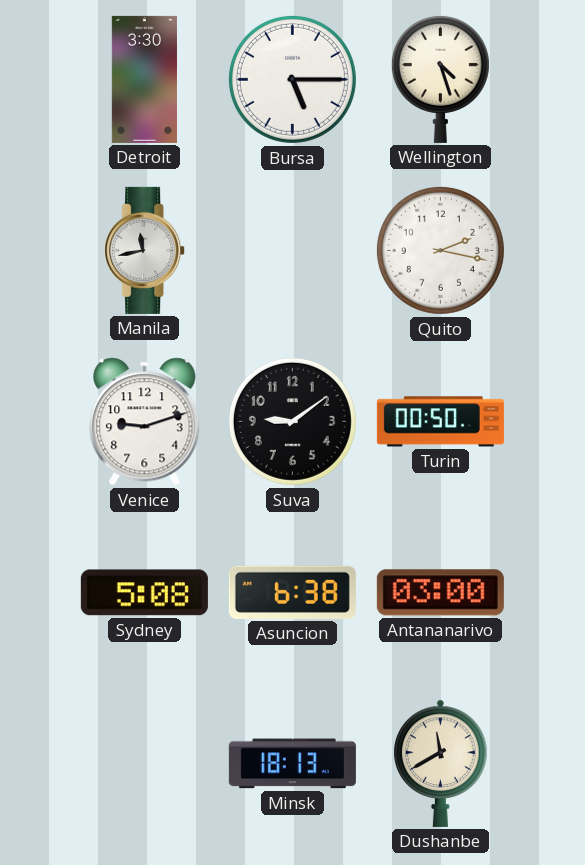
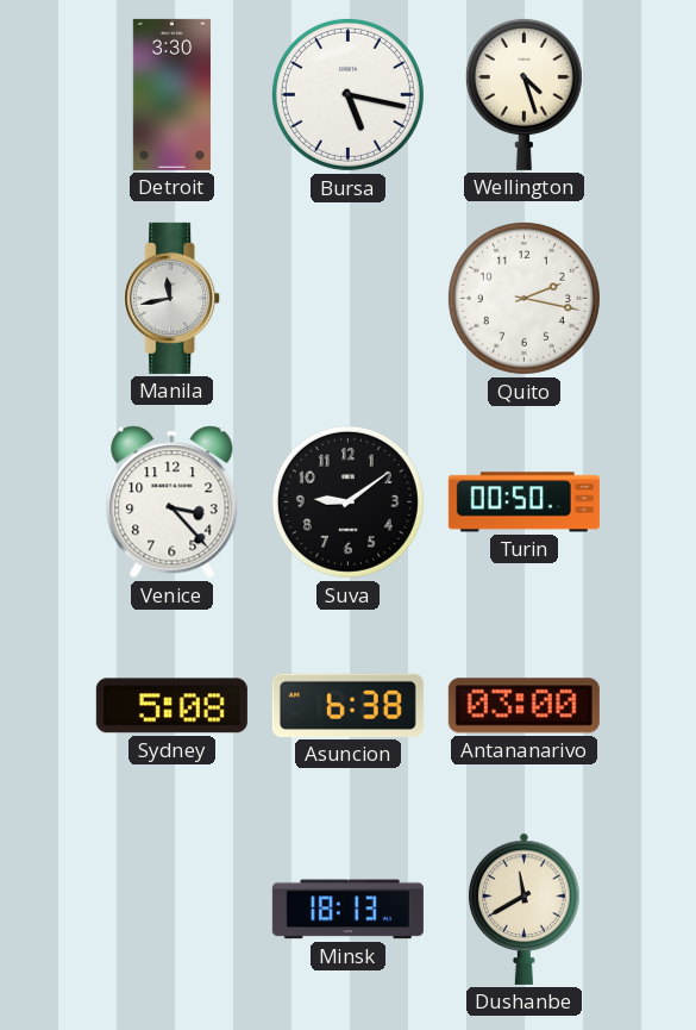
Bursa: 5:15 -> 5:17
Venice: 9:12 -> 3:23
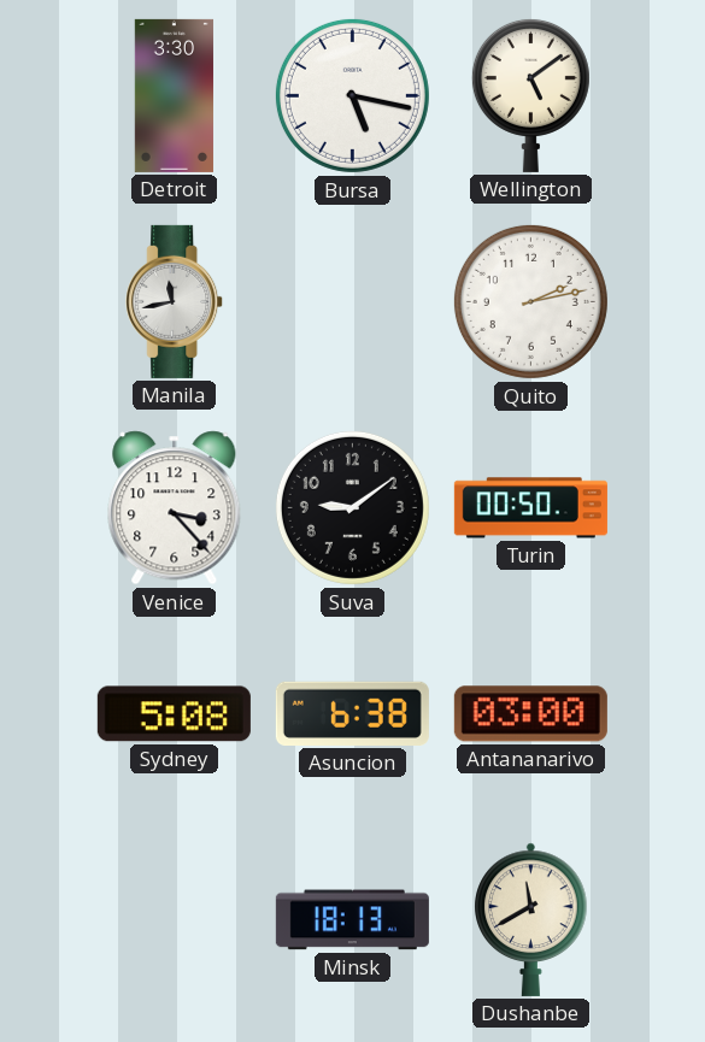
Wellington: 4:27 -> 5:09
Quito: 2:17 -> 2:13
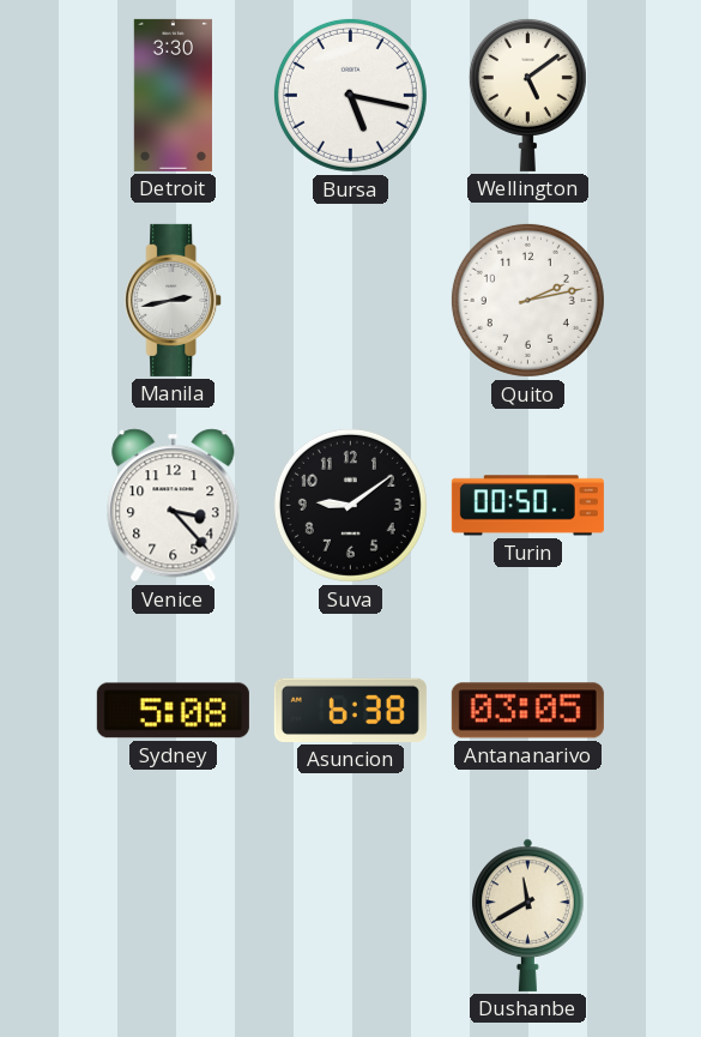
Manila: 11:43 -> 2:43
Antananarivo: 03:00 -> 03:05
Minsk: 18:13 -> none
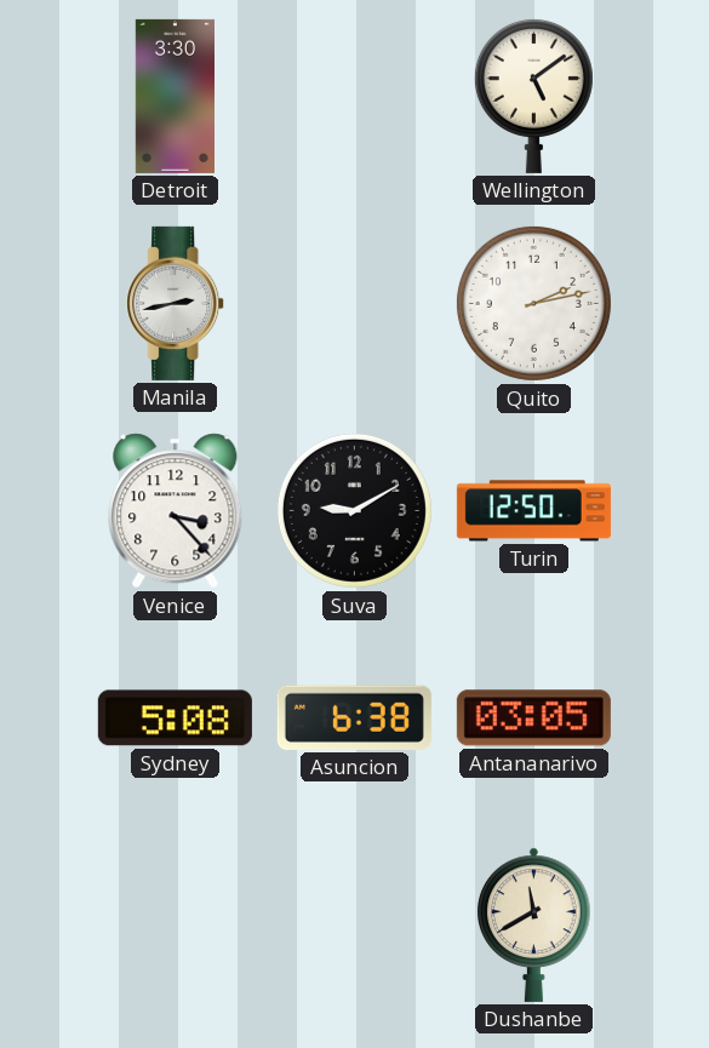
Bursa: 5:17 -> none
Suva: 9:09 -> 9:10
Turin: 00:50 -> 12:50
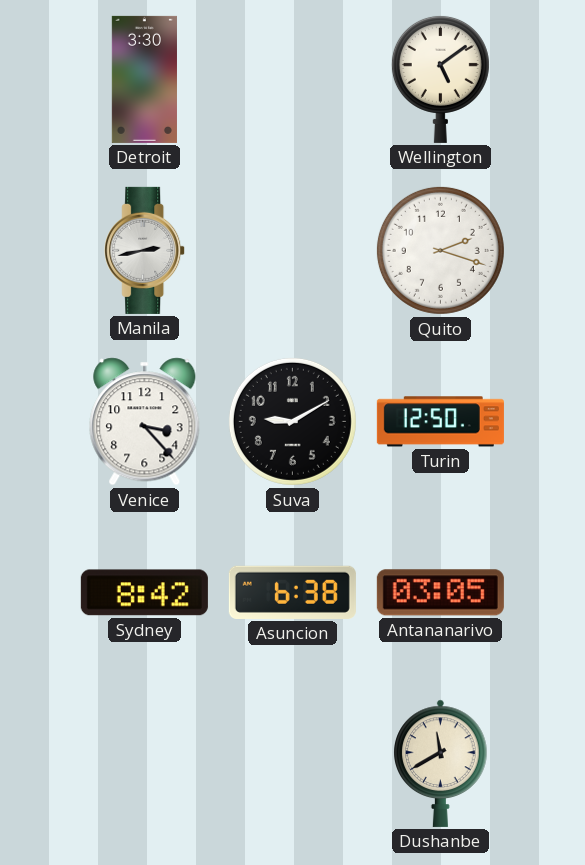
Quito: 2:13 -> 2:18
Sydney: 5:08 -> 8:42
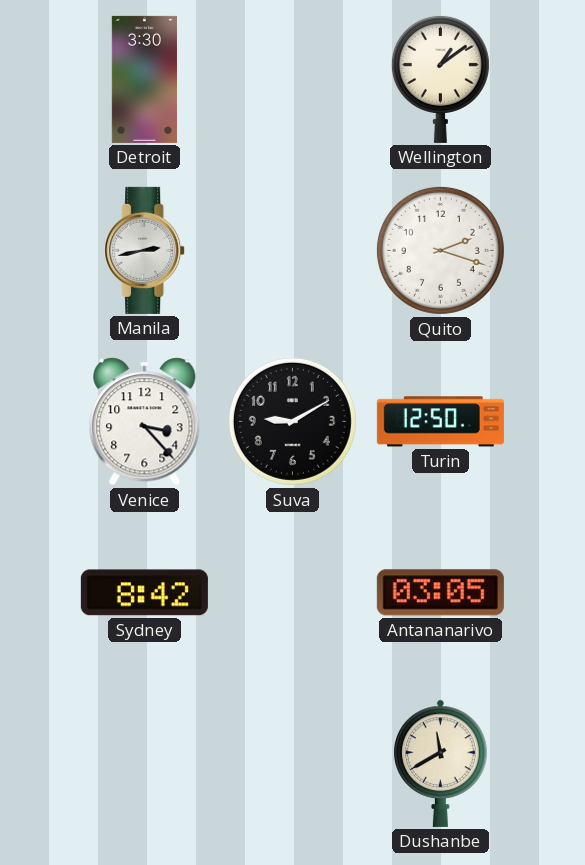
Wellington: 5:09 -> 1:09
Asuncion: 6:38 -> none
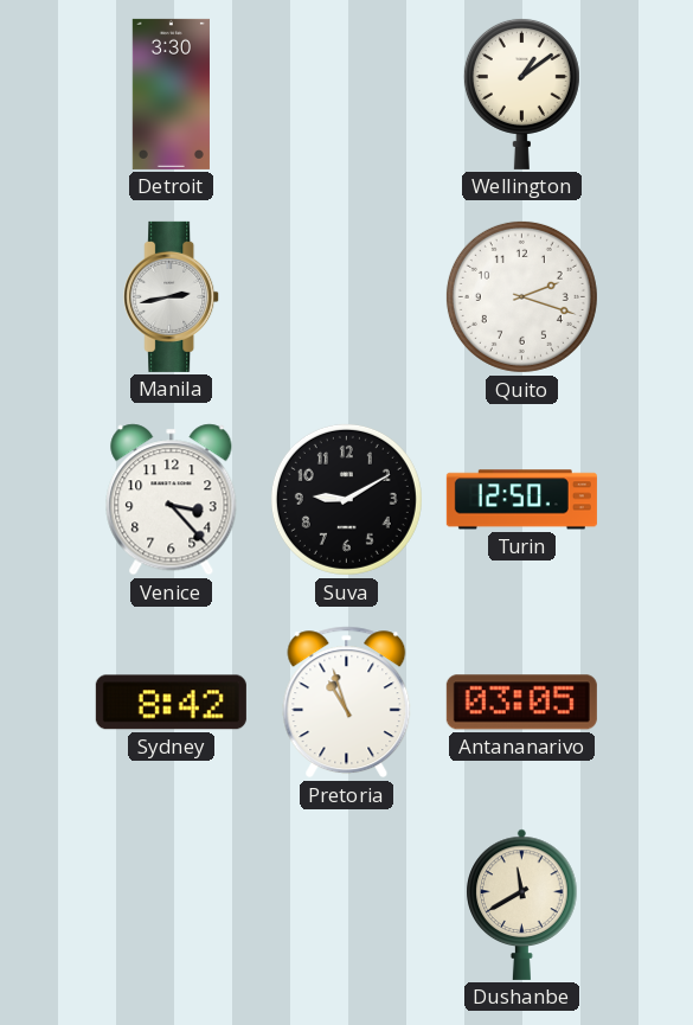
Pretoria: none -> 10:57
